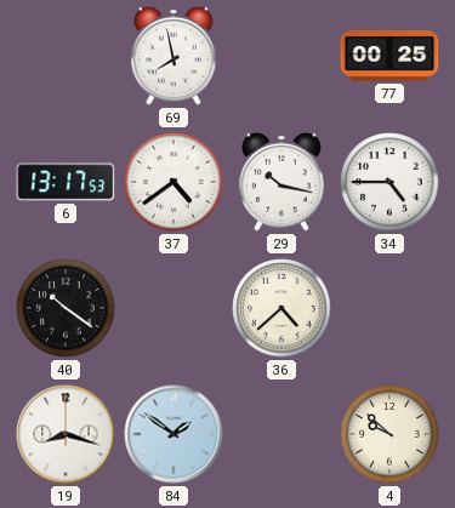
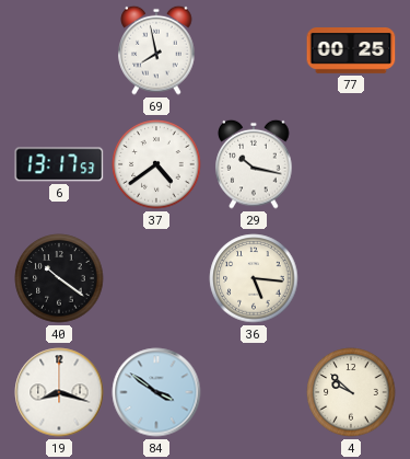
34: 4:45 -> none
36: 4:38 -> 5:16
84: 1:51 -> 3:51
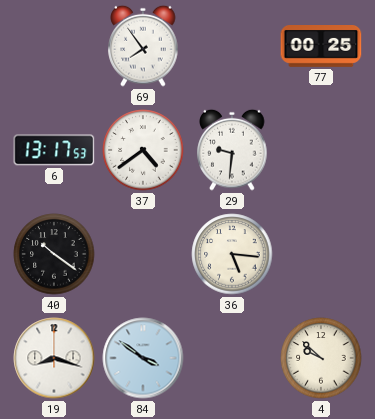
69: 7:58 -> 7:54
29: 10:17 -> 9:31
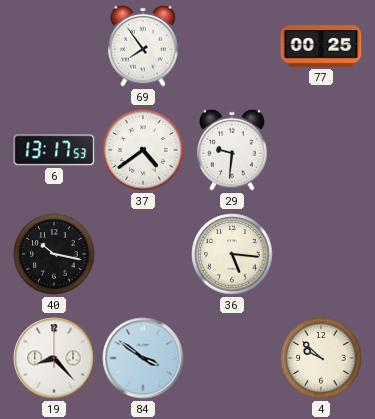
40: 10:21 -> 10:17
19: 8:18 -> 8:23
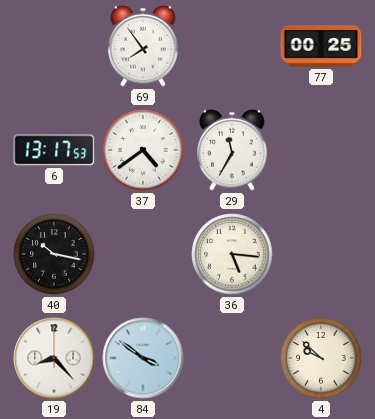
29: 9:31 -> 11:35
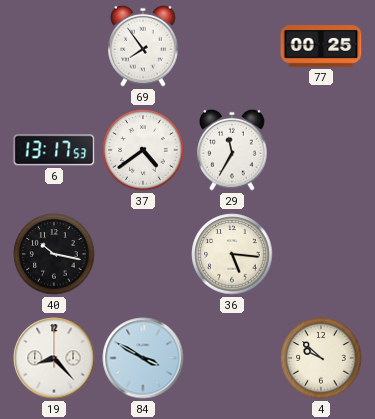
84: 3:51 -> 3:50
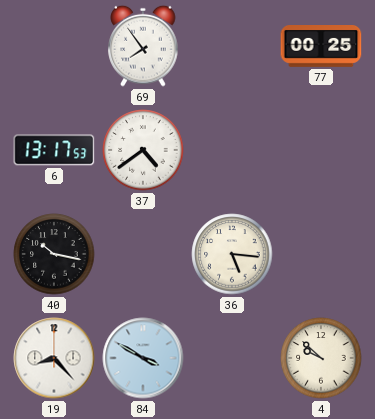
29: 11:35 -> none
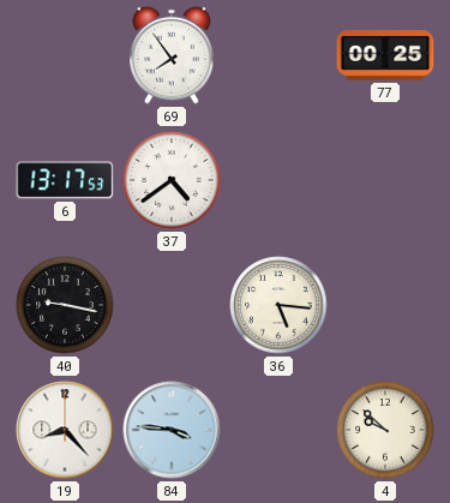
40: 10:17 -> 9:17
84: 3:50 -> 3:46
